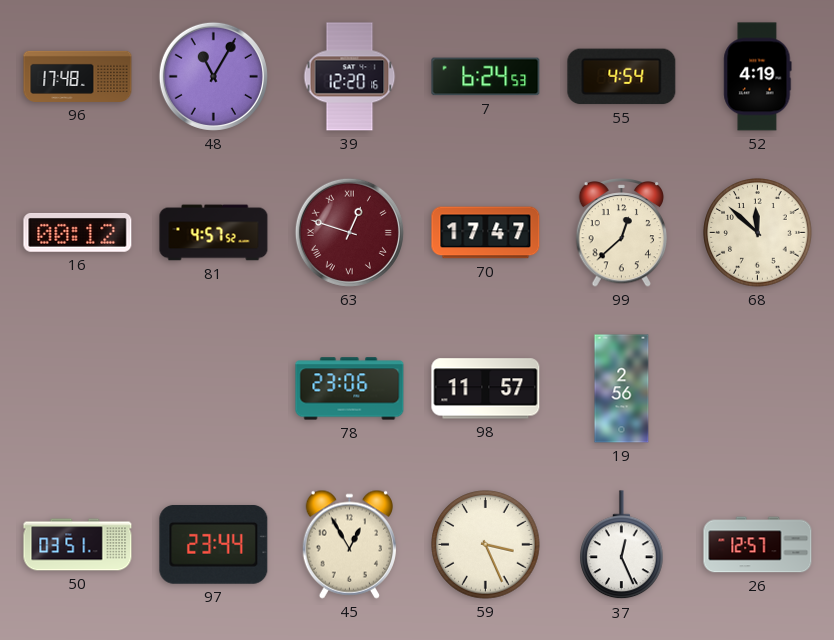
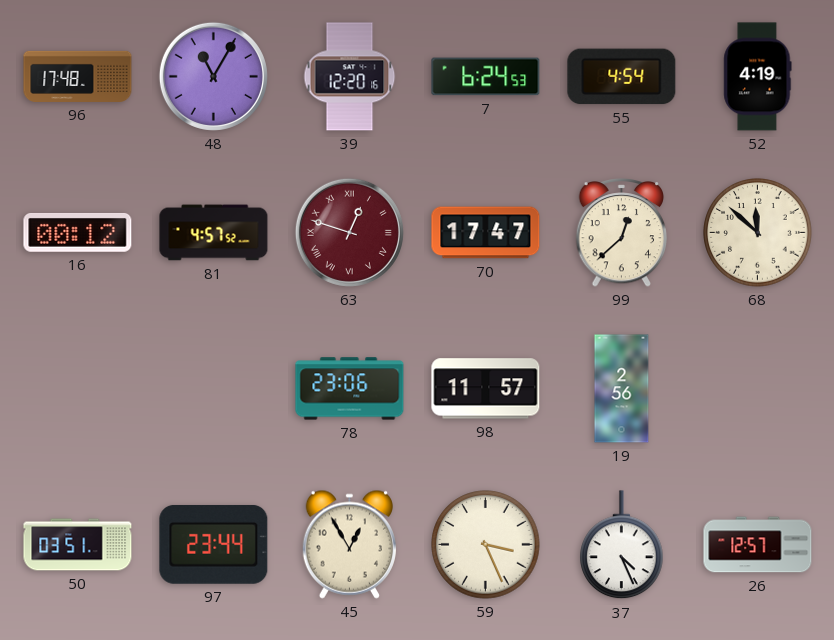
37: 12:26 -> 4:26
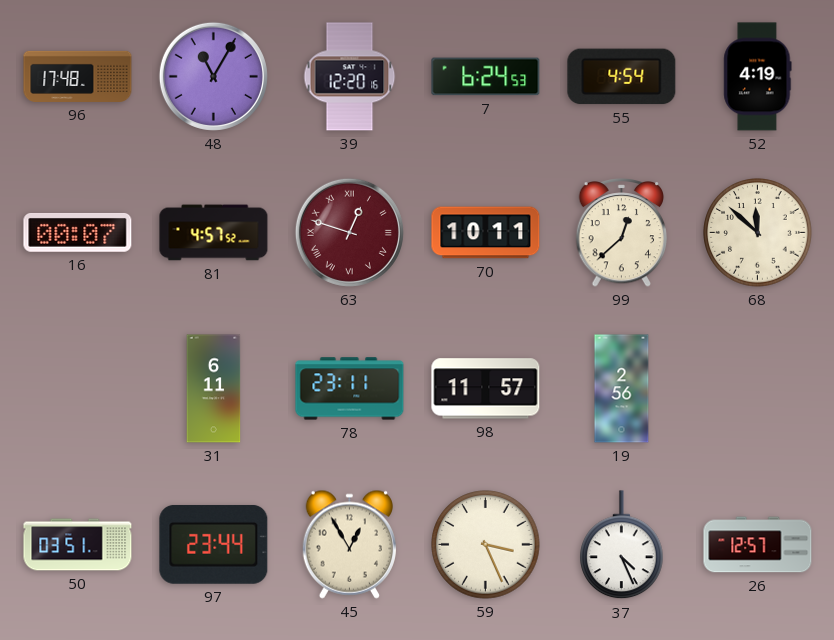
16: 00:12 -> 00:07
70: 17:47 -> 10:11
31: none -> 6:11
78: 23:06 -> 23:11
